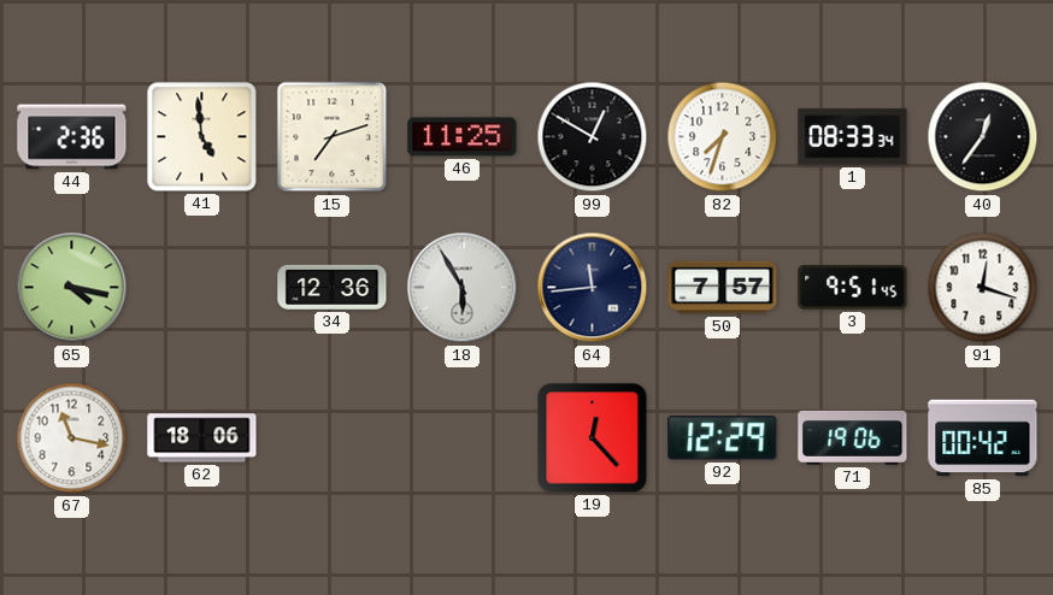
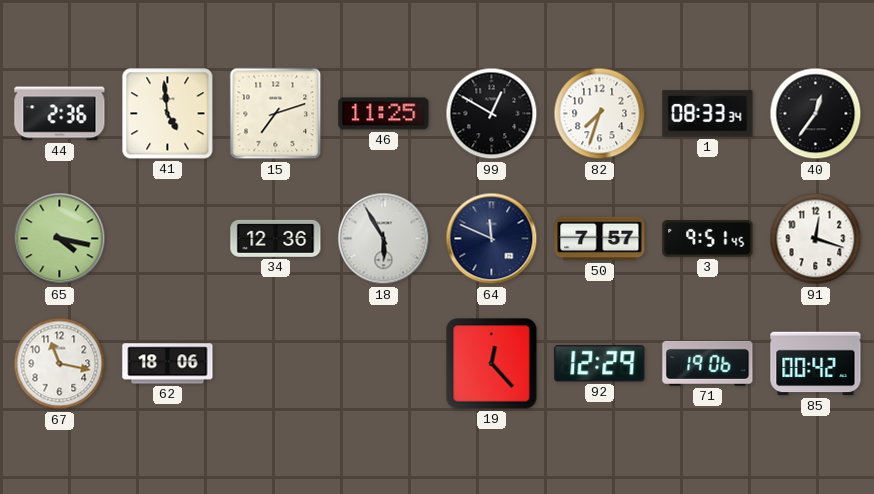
64: 11:44 -> 11:49
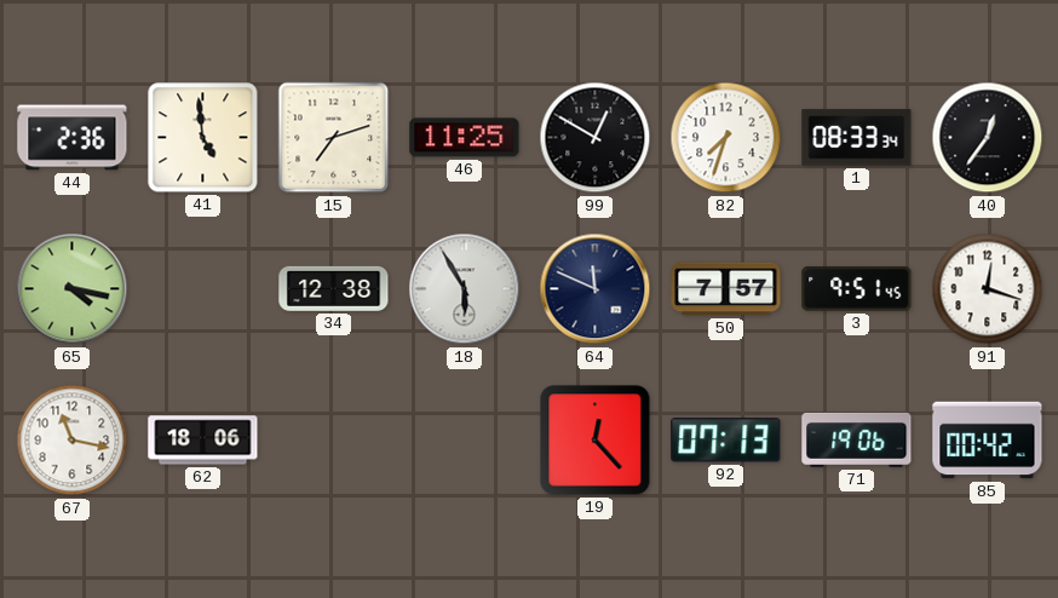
34: 12:36 -> 12:38
92: 12:29 -> 07:13
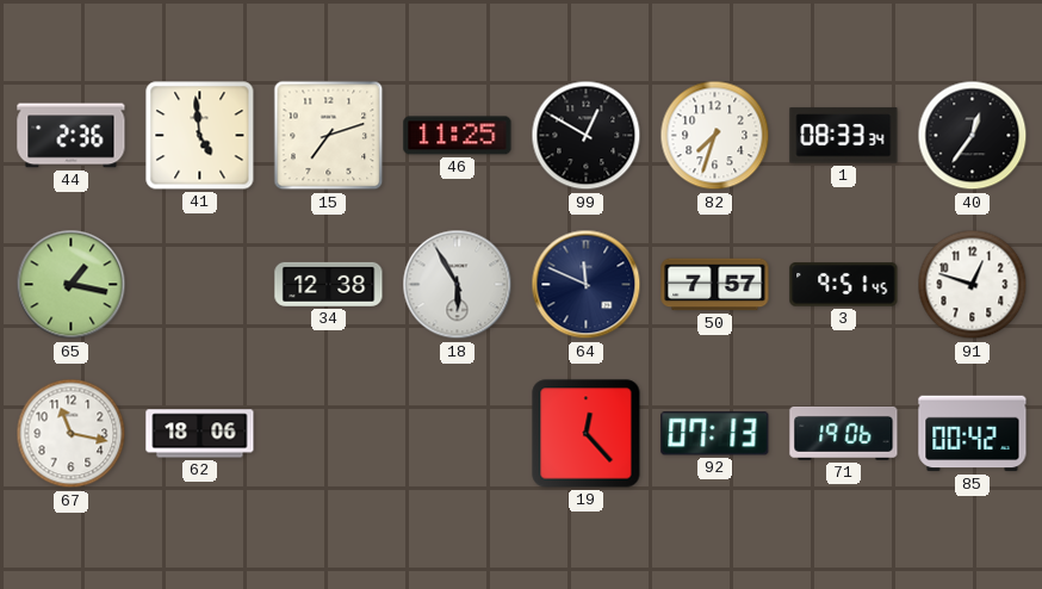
65: 4:17 -> 1:17
91: 12:18 -> 12:48
